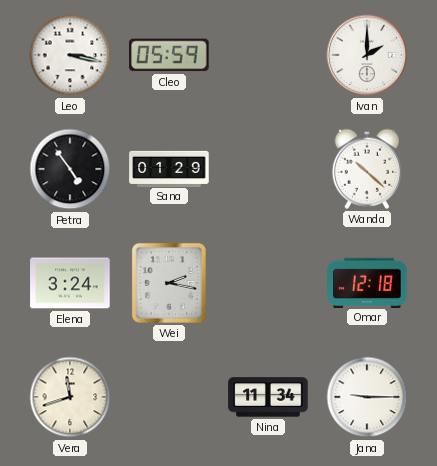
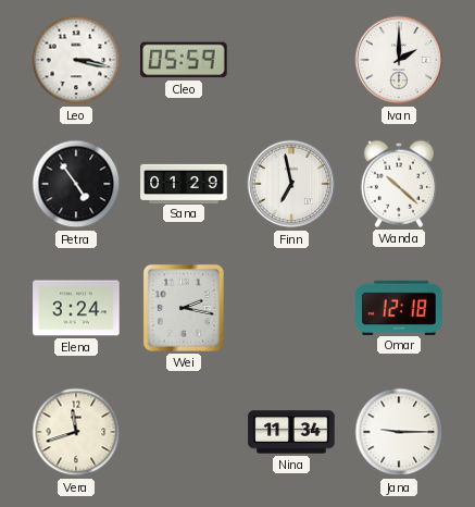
Finn: none -> 6:58
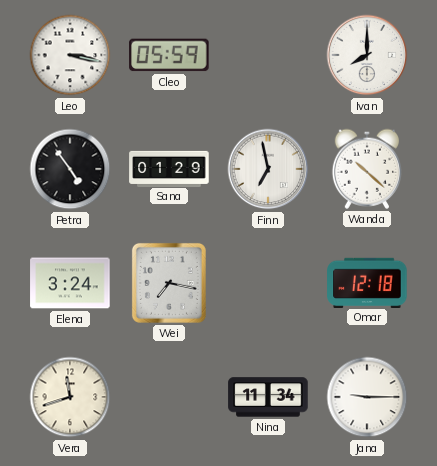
Ivan: 2:00 -> 8:00
Wei: 2:17 -> 7:17
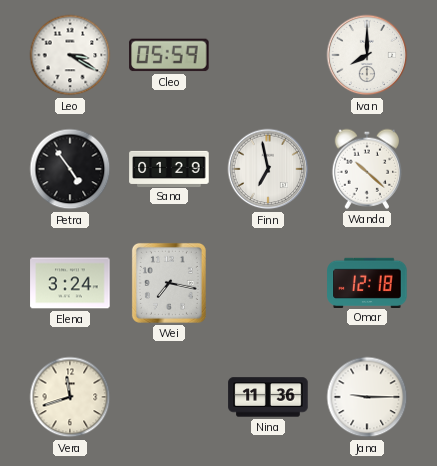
Leo: 3:17 -> 3:20
Nina: 11:34 -> 11:36
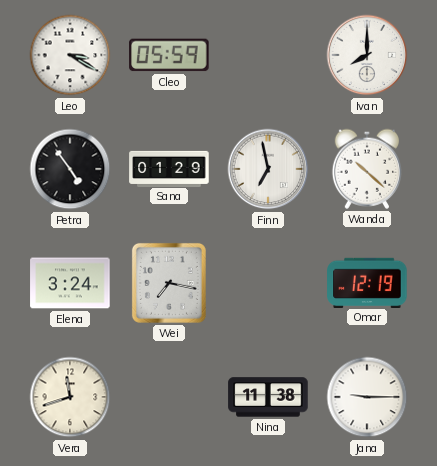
Omar: 12:18 -> 12:19
Nina: 11:36 -> 11:38
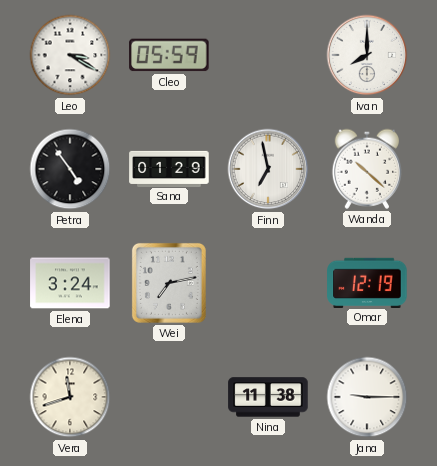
Wei: 7:17 -> 7:13
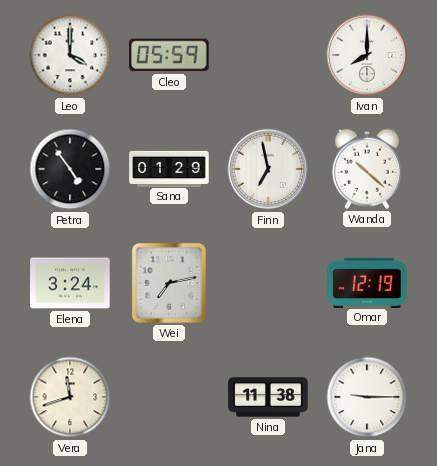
Leo: 3:20 -> 4:00
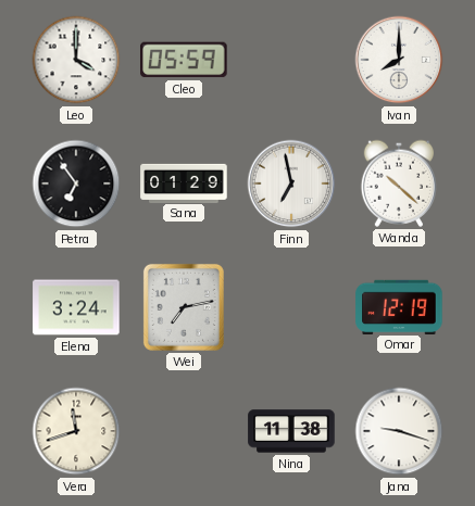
Petra: 4:54 -> 6:54
Jana: 9:15 -> 9:18
